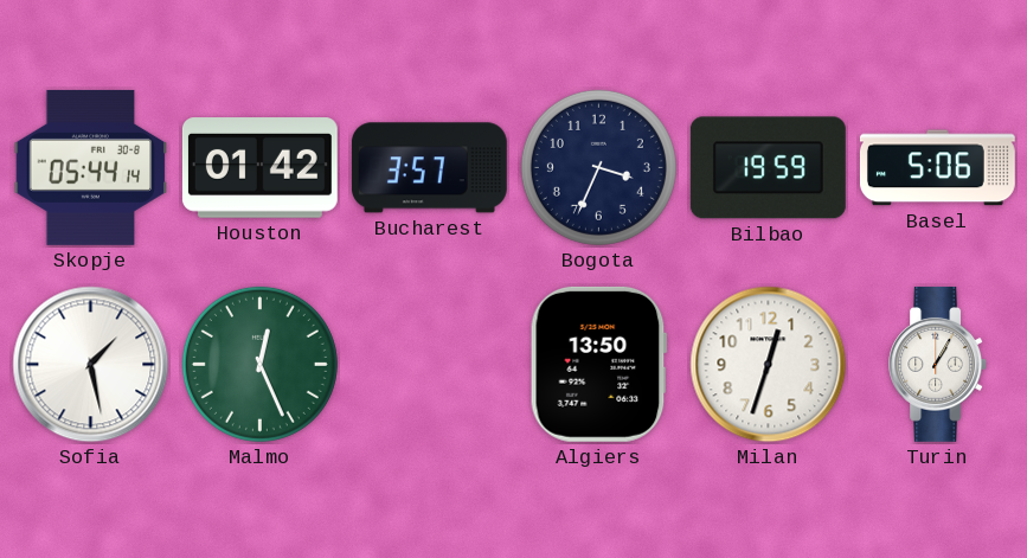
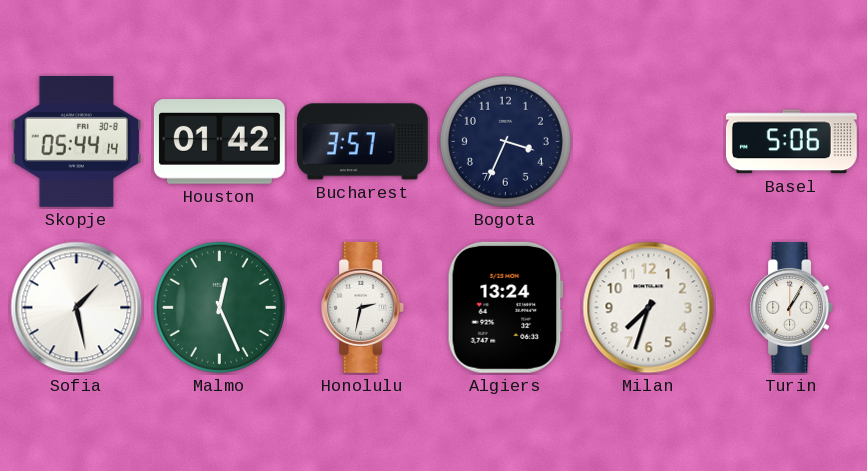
Bilbao: 19:59 -> none
Honolulu: none -> 2:32
Algiers: 13:50 -> 13:24
Milan: 12:33 -> 7:33
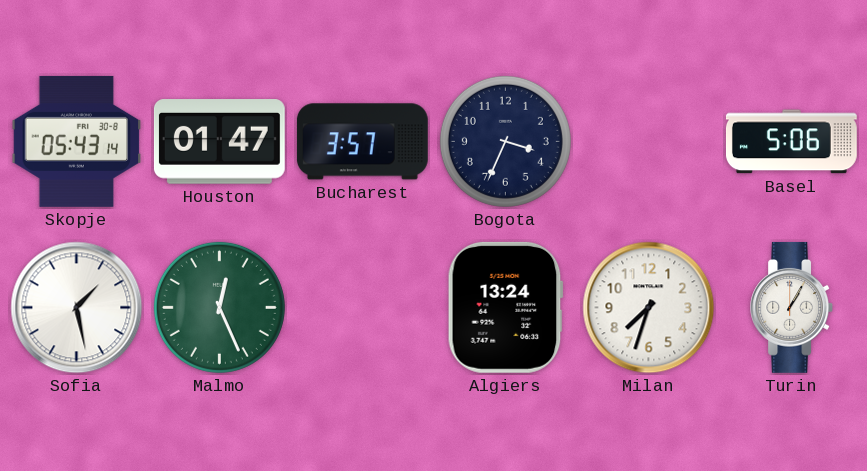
Skopje: 05:44 -> 05:43
Houston: 01:42 -> 01:47
Honolulu: 2:32 -> none
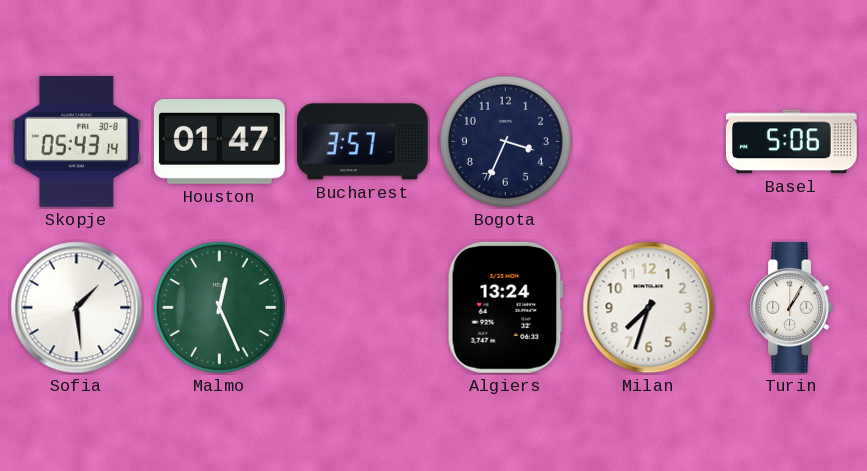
Sofia: 1:28 -> 1:29
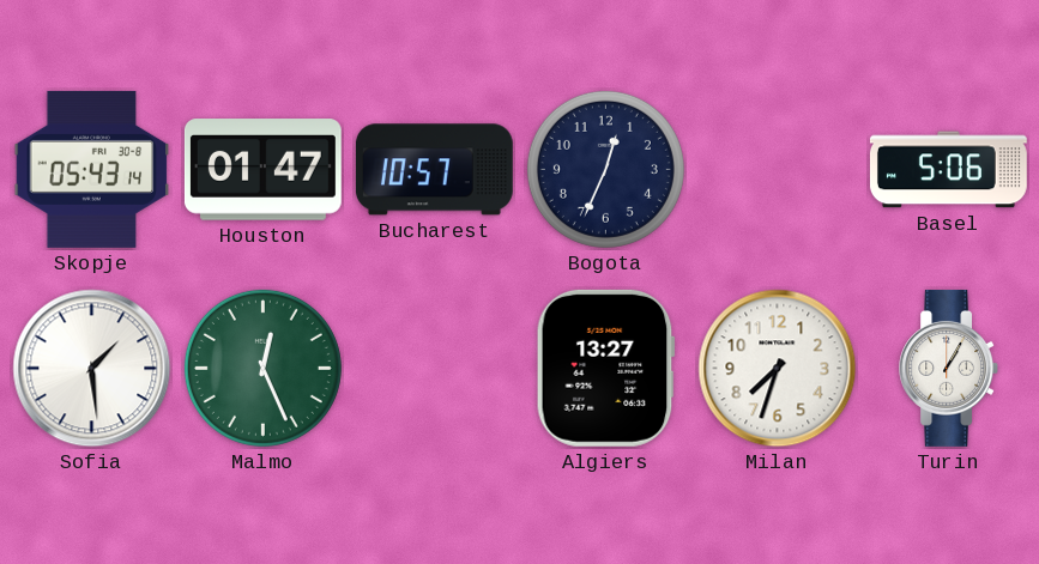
Bucharest: 3:57 -> 10:57
Bogota: 3:34 -> 12:34
Algiers: 13:24 -> 13:27
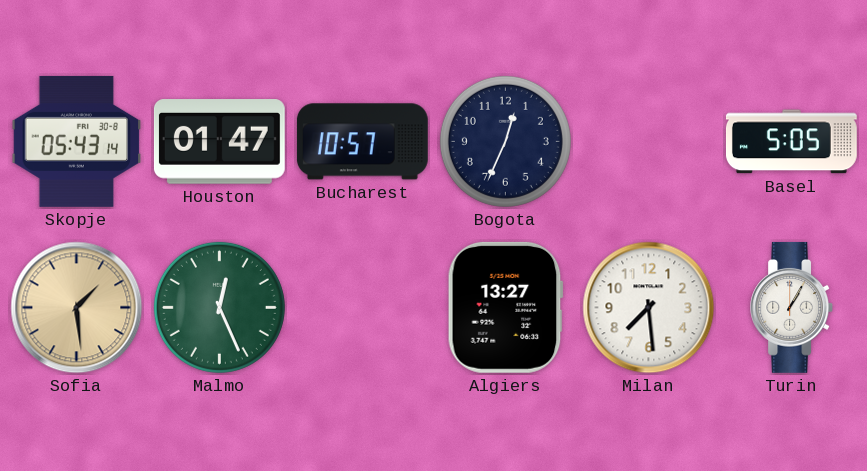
Basel: 5:06 -> 5:05
Sofia dial: white -> champagne
Milan: 7:33 -> 7:29
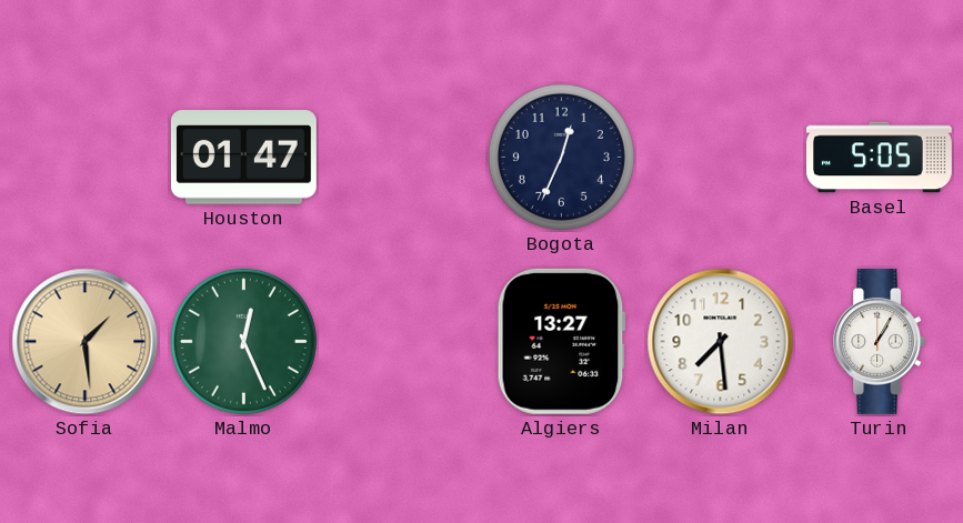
Skopje: 05:43 -> none
Bucharest: 10:57 -> none
